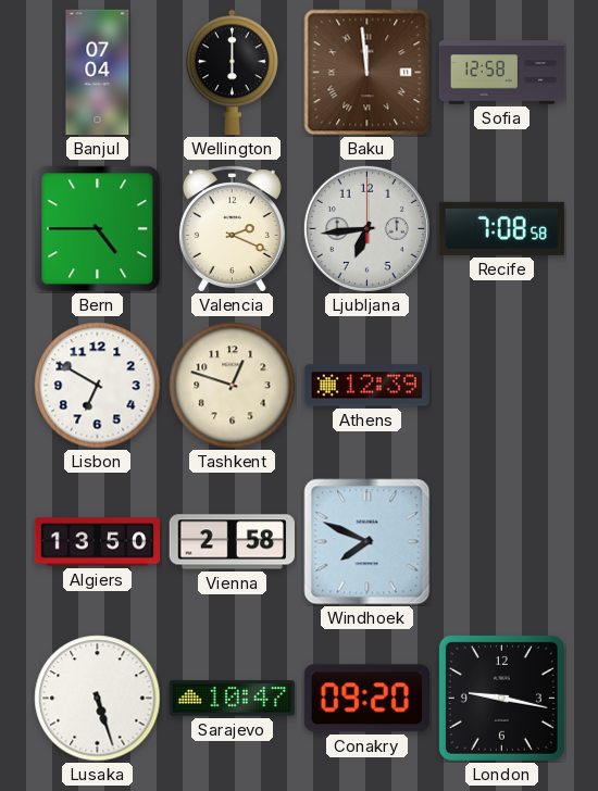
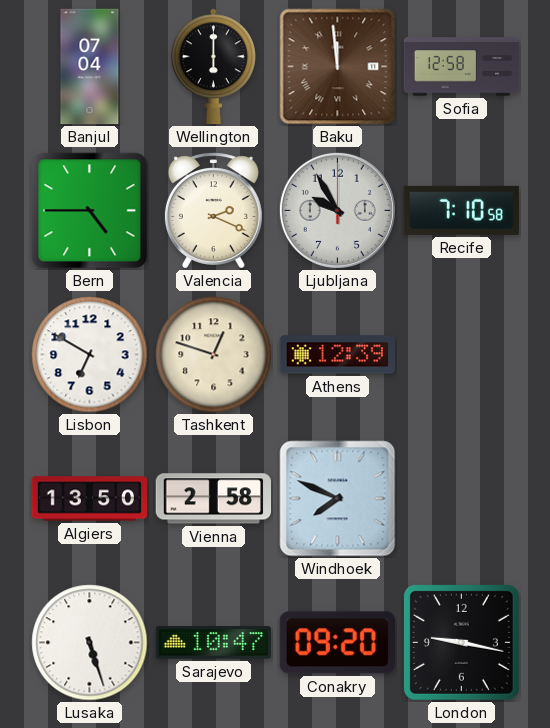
Ljubljana: 6:44 -> 9:55
Recife: 7:08 -> 7:10
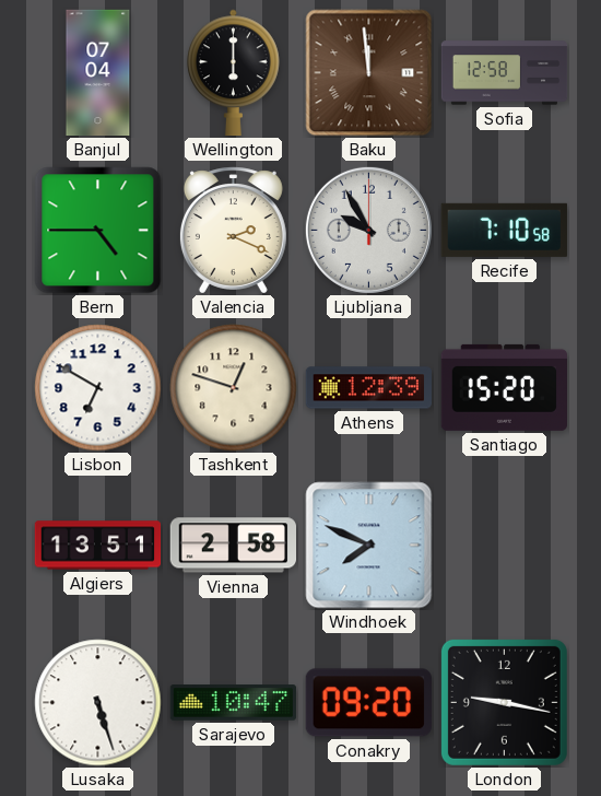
Santiago: none -> 15:20
Algiers: 13:50 -> 13:51
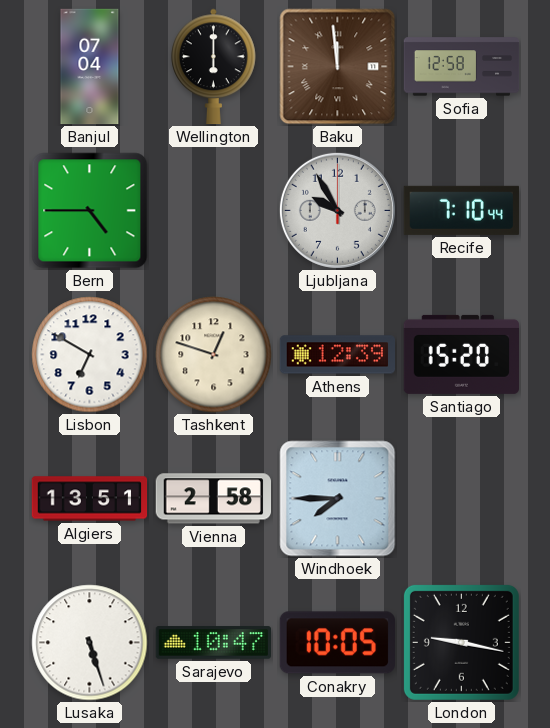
Valencia: 2:19 -> none
Recife: 7:10:58 -> 7:10:44
Windhoek: 7:49 -> 7:45
Conakry: 09:20 -> 10:05
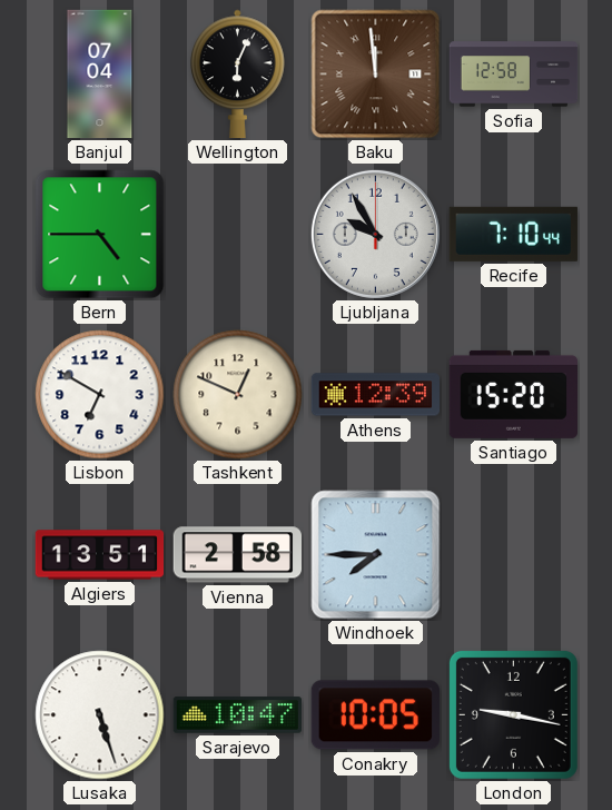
Wellington: 6:00 -> 6:04
Tashkent: 12:48 -> 12:49
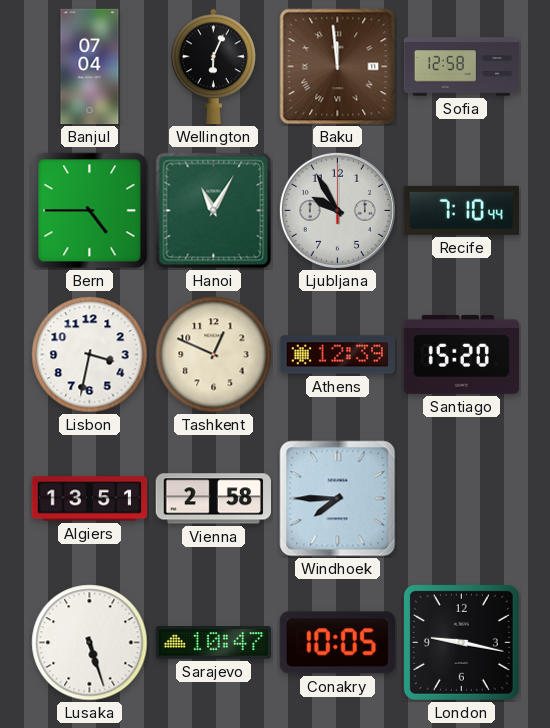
Hanoi: none -> 11:05
Lisbon: 6:50 -> 3:32
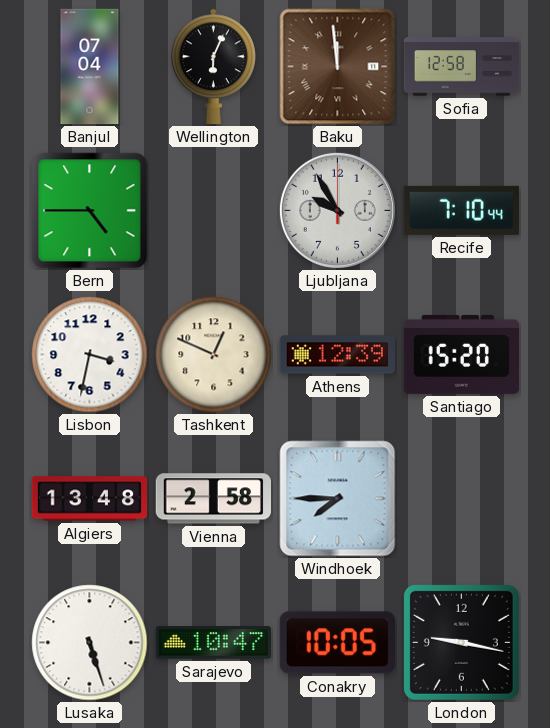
Hanoi: 11:05 -> none
Algiers: 13:51 -> 13:48
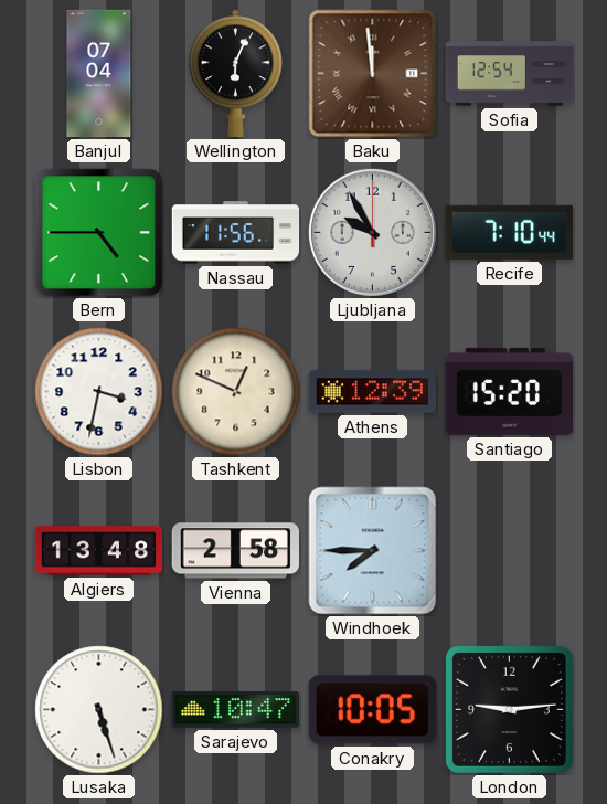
Sofia: 12:58 -> 12:54
Nassau: none -> 11:56
London: 9:17 -> 9:14
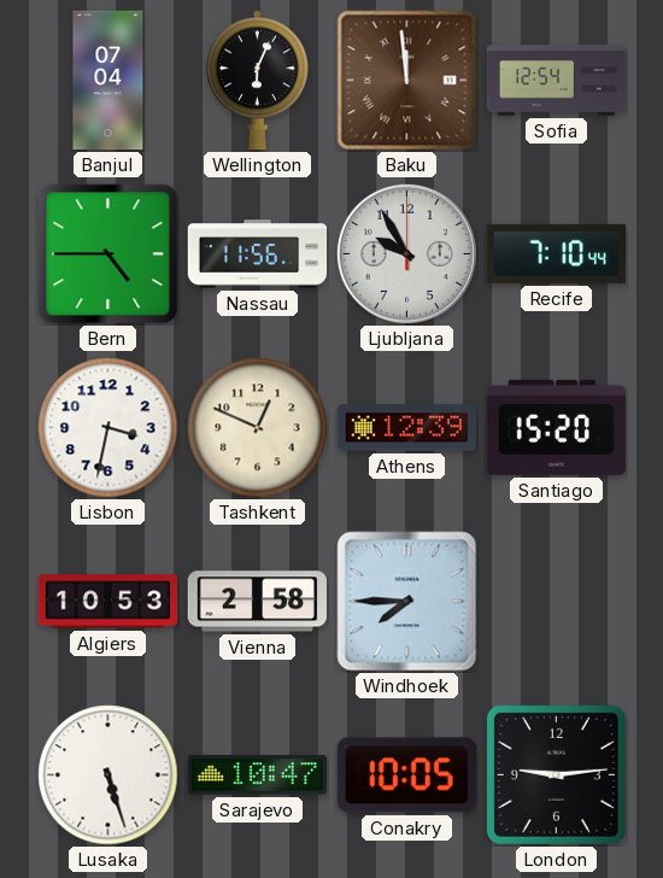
Algiers: 13:48 -> 10:53
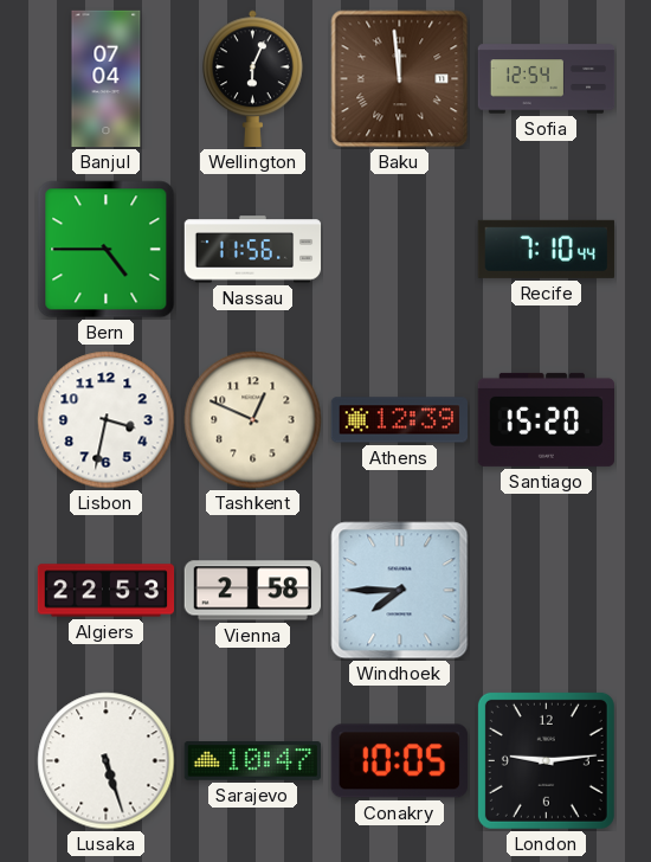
Ljubljana: 9:55 -> none
Algiers: 10:53 -> 22:53
